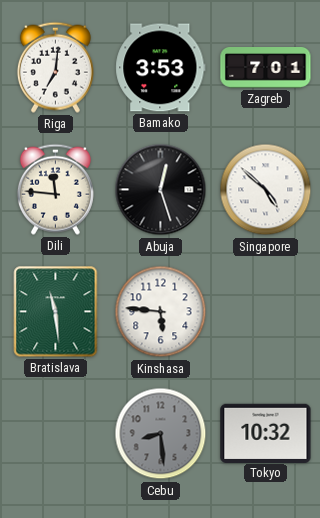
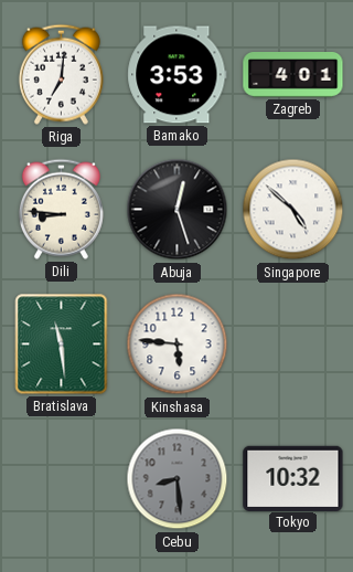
Zagreb: 7:01 -> 4:01
Dili: 11:46 -> 8:46
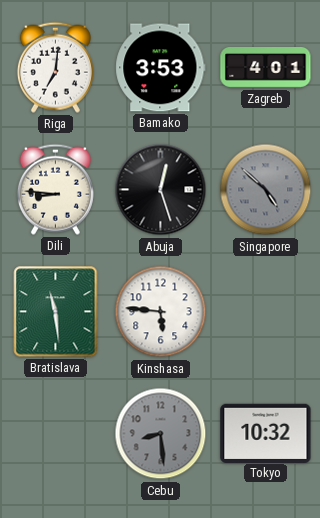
Singapore dial: white -> grey
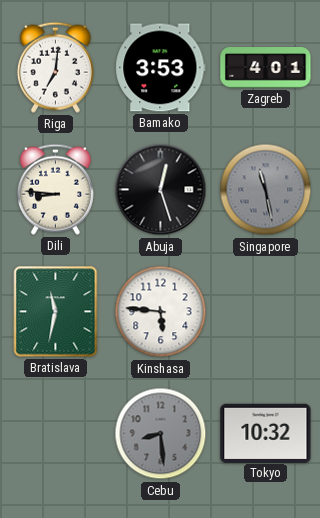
Singapore: 4:52 -> 11:28
Bratislava: 11:29 -> 11:32
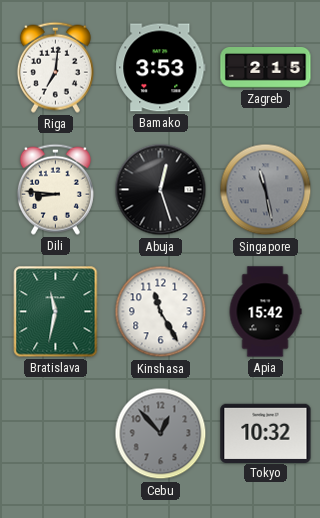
Zagreb: 4:01 -> 2:15
Kinshasa: 5:46 -> 11:25
Apia: none -> 15:42
Cebu: 8:29 -> 12:53
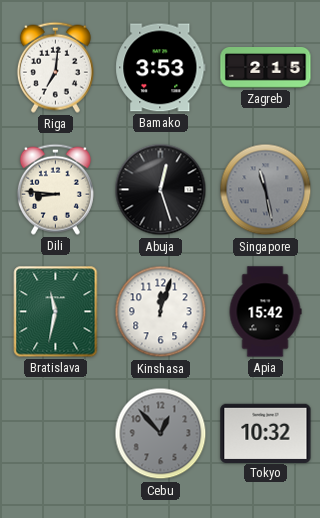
Kinshasa: 11:25 -> 12:03
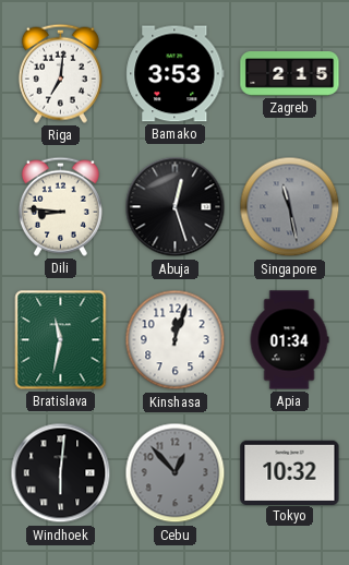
Apia: 15:42 -> 01:34
Windhoek: none -> 6:01
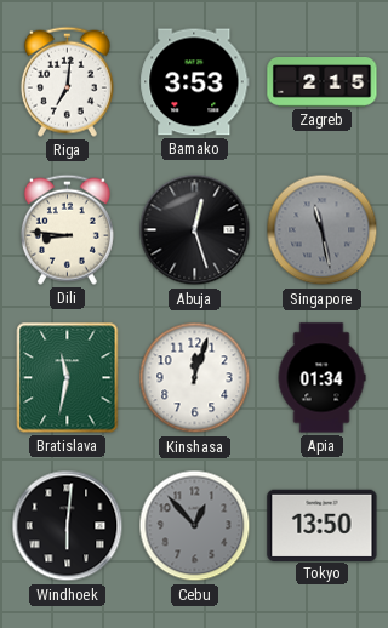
Tokyo: 10:32 -> 13:50
